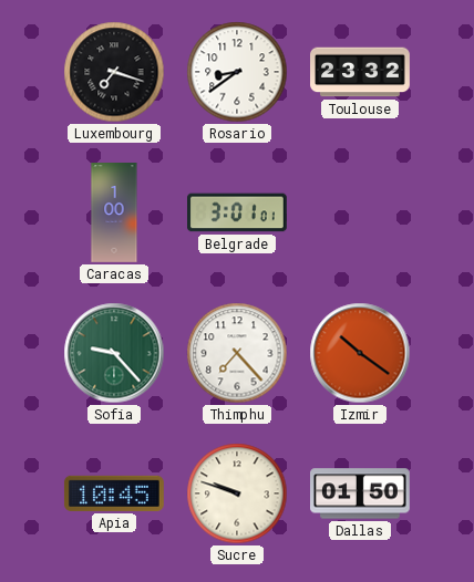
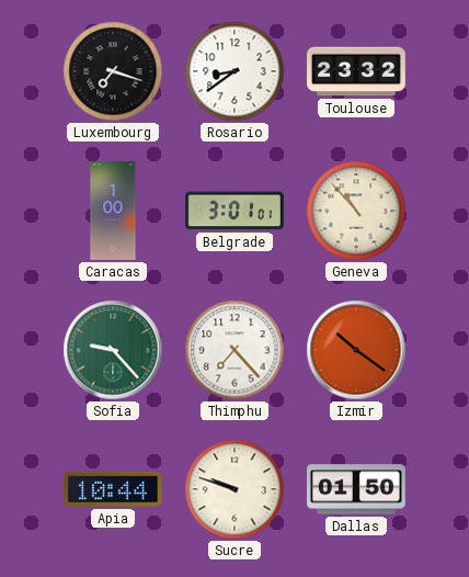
Geneva: none -> 10:53
Apia: 10:45 -> 10:44
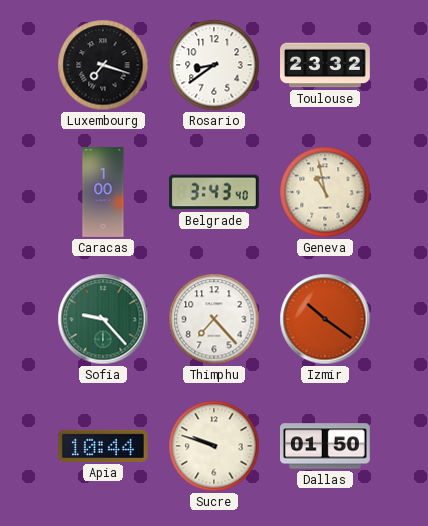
Belgrade: 3:01 -> 3:43
Geneva: 10:53 -> 10:58
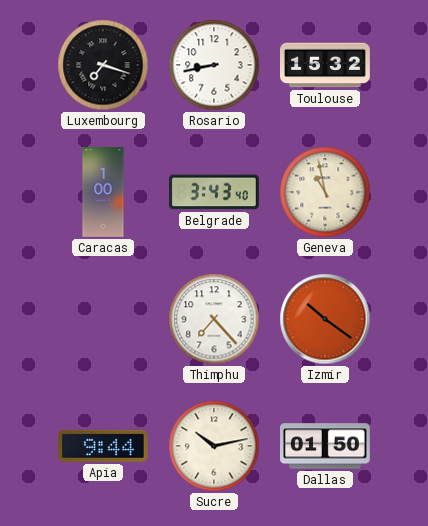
Rosario: 8:39 -> 8:43
Toulouse: 23:32 -> 15:32
Sofia: 9:23 -> none
Apia: 10:44 -> 9:44
Sucre: 9:48 -> 10:13
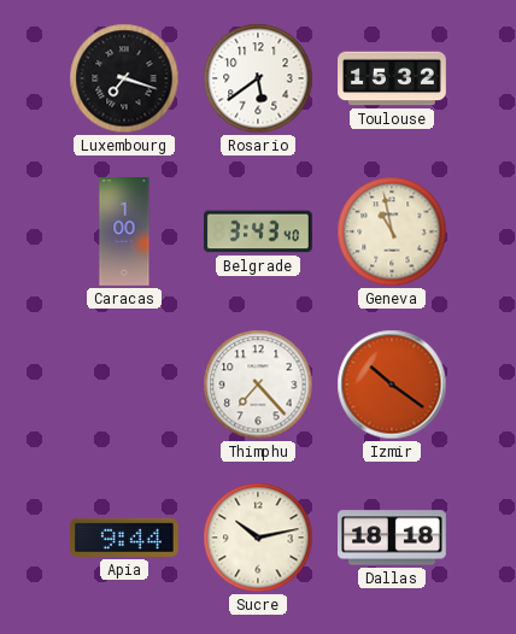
Rosario: 8:43 -> 5:39
Dallas: 01:50 -> 18:18
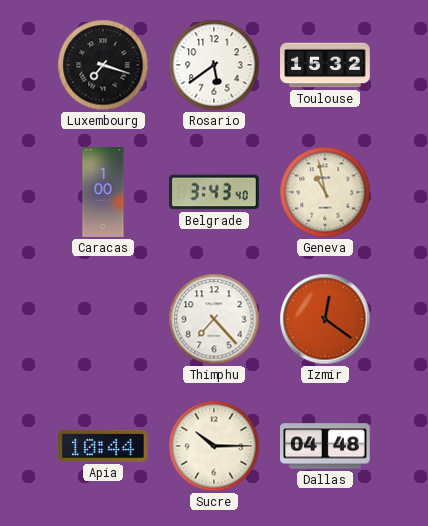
Izmir: 10:21 -> 12:21
Apia: 9:44 -> 10:44
Sucre: 10:13 -> 10:15
Dallas: 18:18 -> 04:48
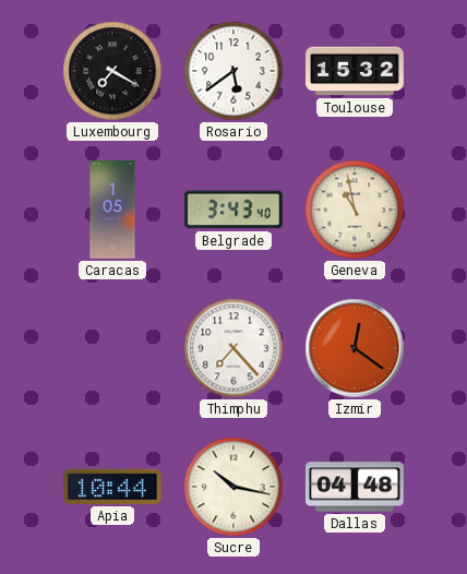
Luxembourg: 7:18 -> 7:20
Caracas: 1:00 -> 1:05
Sucre: 10:15 -> 10:17
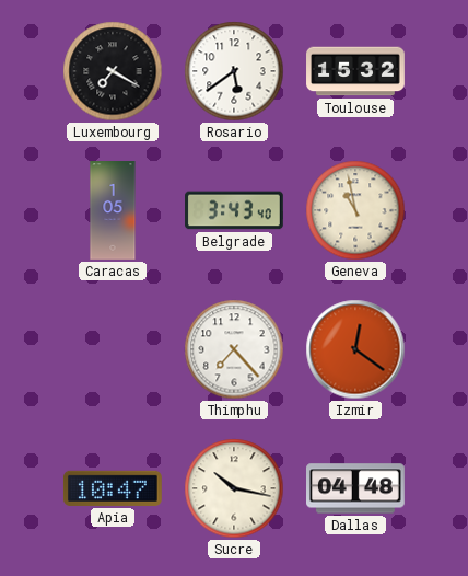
Apia: 10:44 -> 10:47
